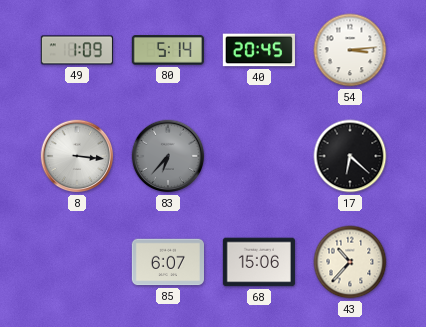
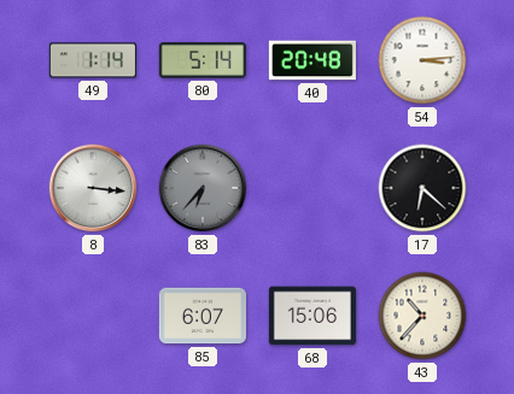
49: 1:09 -> 1:14
40: 20:45 -> 20:48
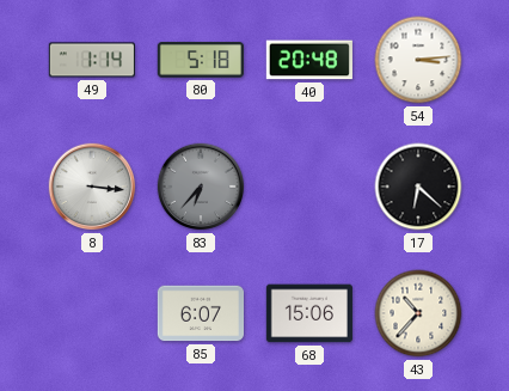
80: 5:14 -> 5:18
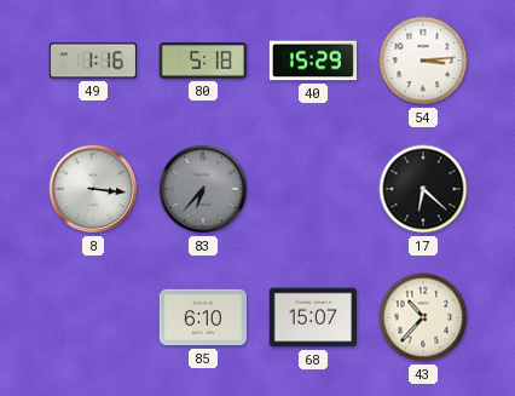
49: 1:14 -> 1:16
40: 20:48 -> 15:29
85: 6:07 -> 6:10
68: 15:06 -> 15:07
